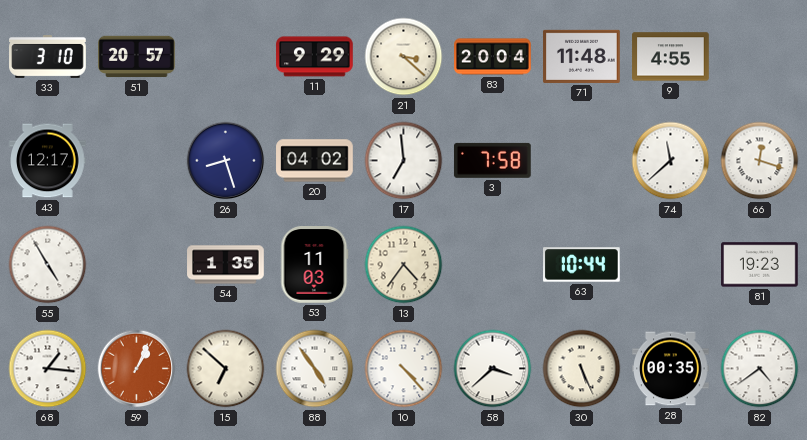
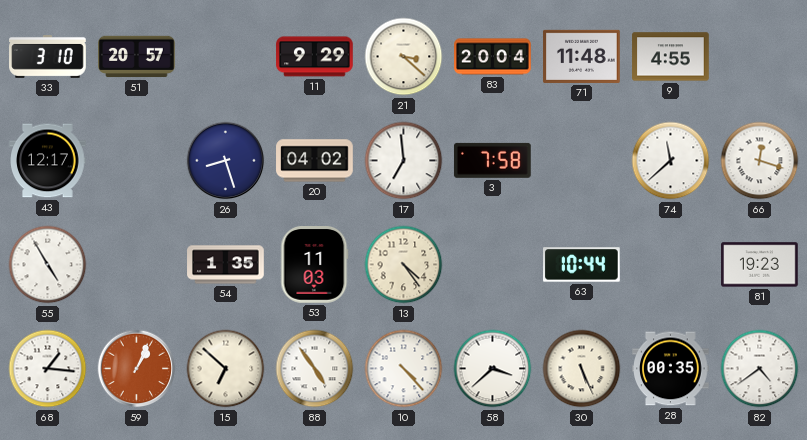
13: 4:36 -> 4:24
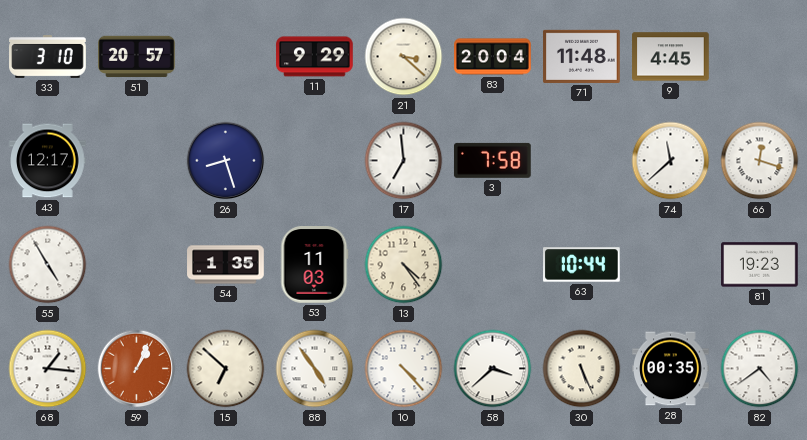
9: 4:55 -> 4:45
20: 04:02 -> none
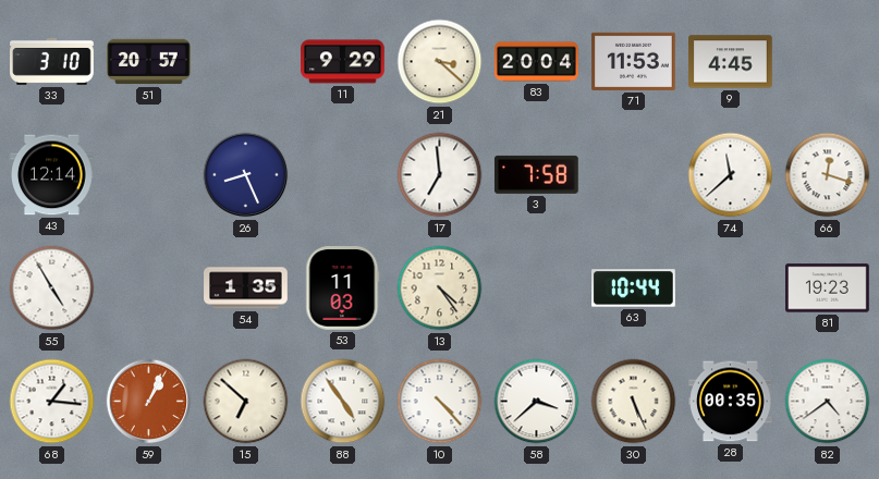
71: 11:48 -> 11:53
43: 12:17 -> 12:14
26: 8:27 -> 8:26
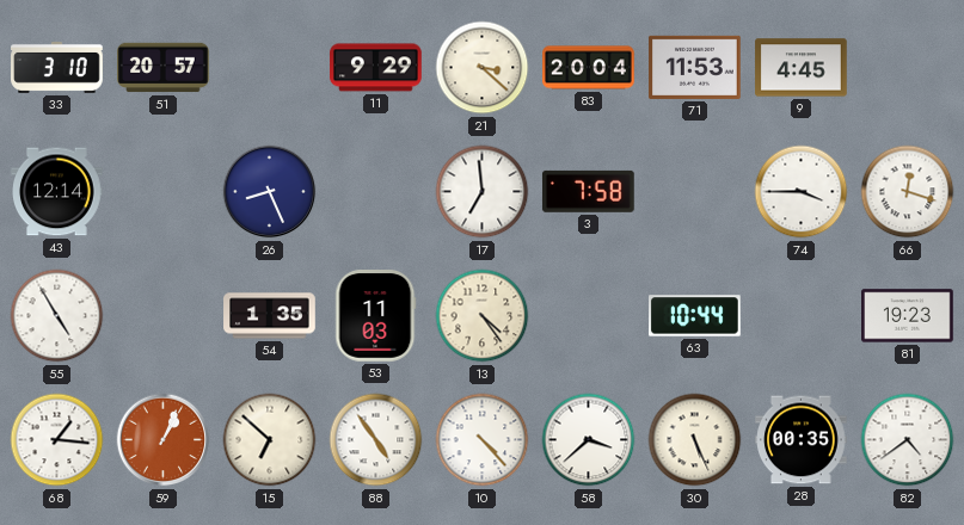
74: 11:38 -> 3:45
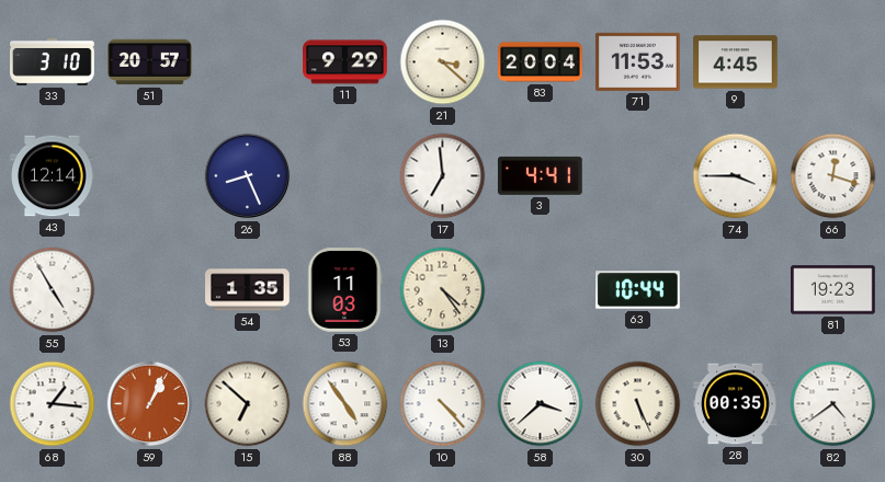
3: 7:58 -> 4:41
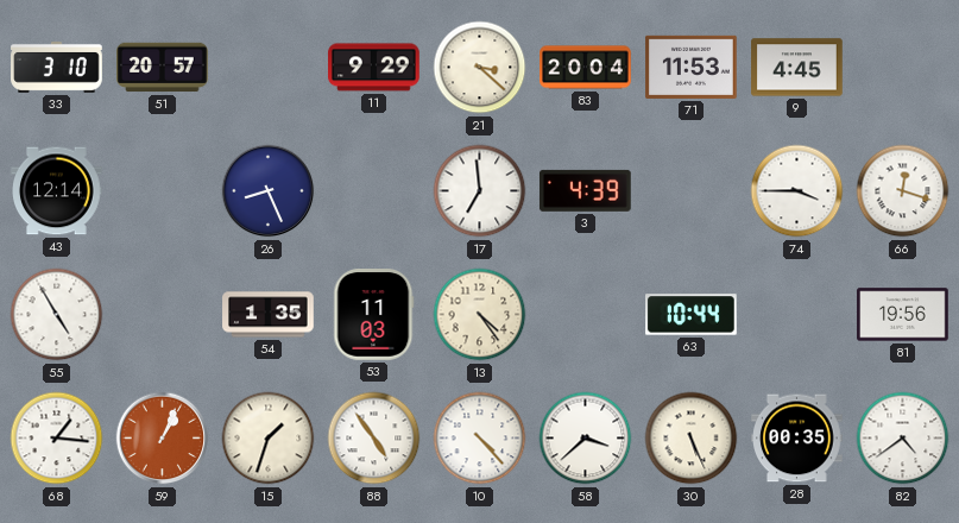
3: 4:41 -> 4:39
81: 19:23 -> 19:56
15: 6:52 -> 1:33
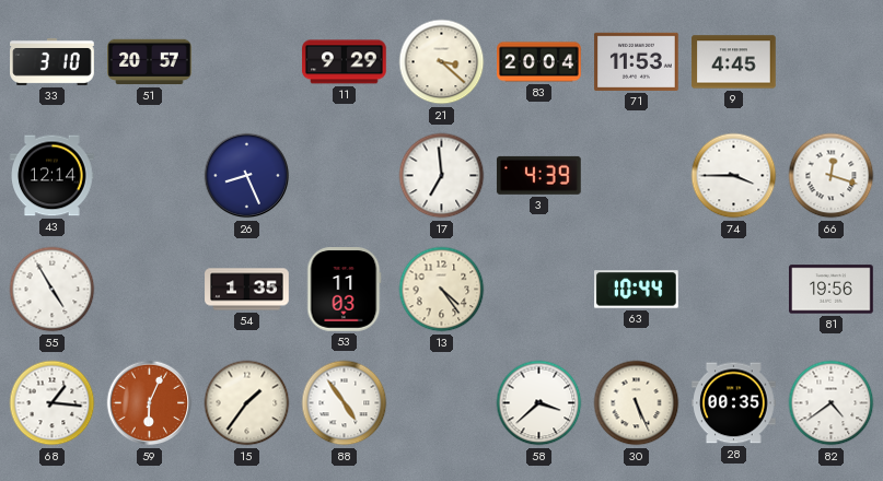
59: 1:04 -> 6:04
15: 1:33 -> 1:36
10: 4:23 -> none
